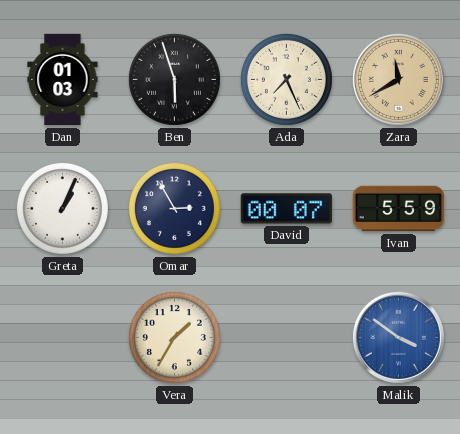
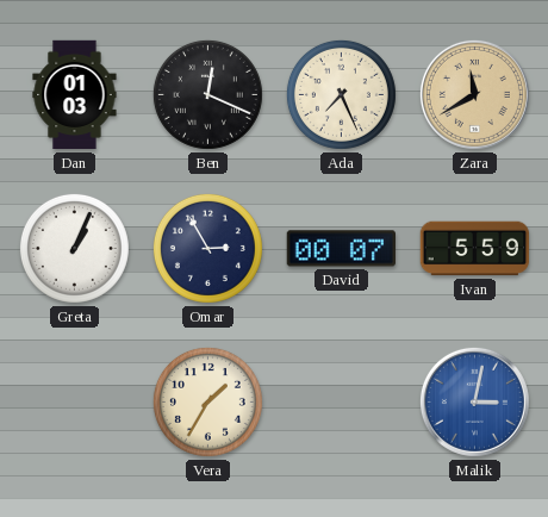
Ben: 5:57 -> 12:19
Malik: 3:51 -> 3:02
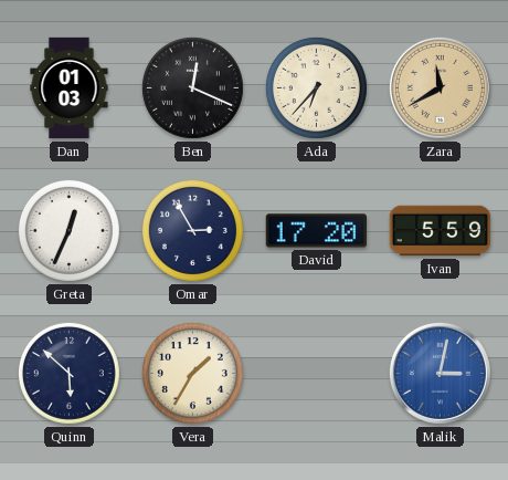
Ada: 7:26 -> 6:37
Greta: 1:04 -> 12:34
David: 00:07 -> 17:20
Quinn: none -> 5:52
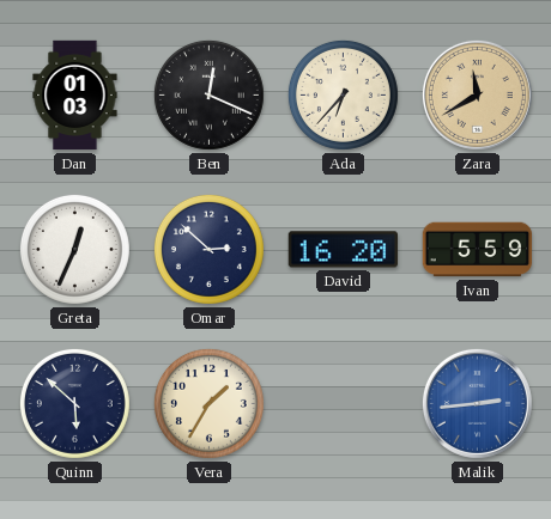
Omar: 2:55 -> 2:52
David: 17:20 -> 16:20
Malik: 3:02 -> 2:44
